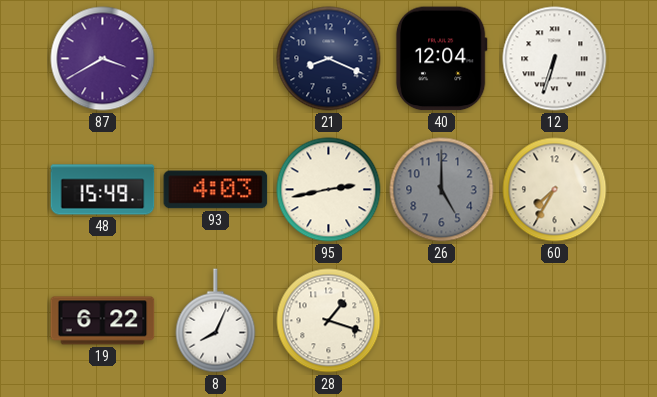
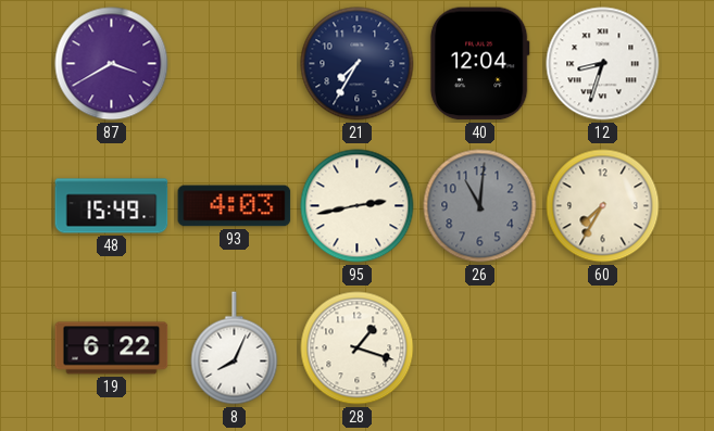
21: 8:19 -> 7:35
12: 6:33 -> 8:33
26: 5:00 -> 11:01
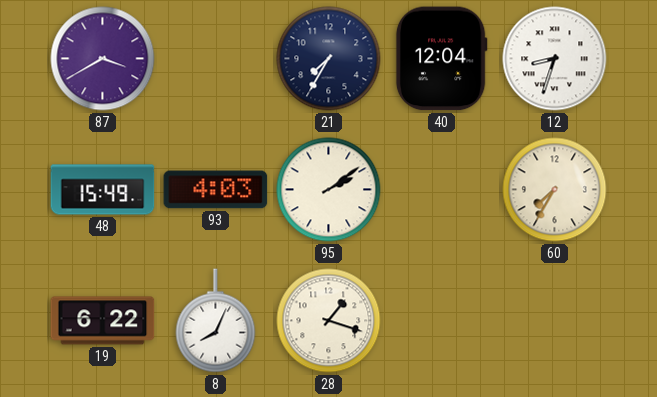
95: 2:43 -> 2:09
26: 11:01 -> none
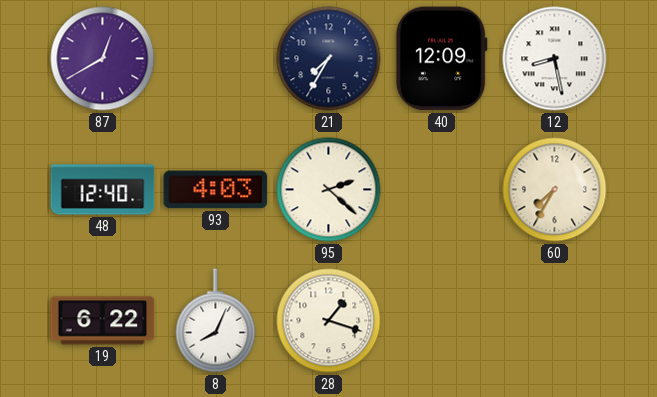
87: 3:40 -> 12:40
40: 12:04 -> 12:09
12: 8:33 -> 8:28
48: 15:49 -> 12:40
95: 2:09 -> 2:22
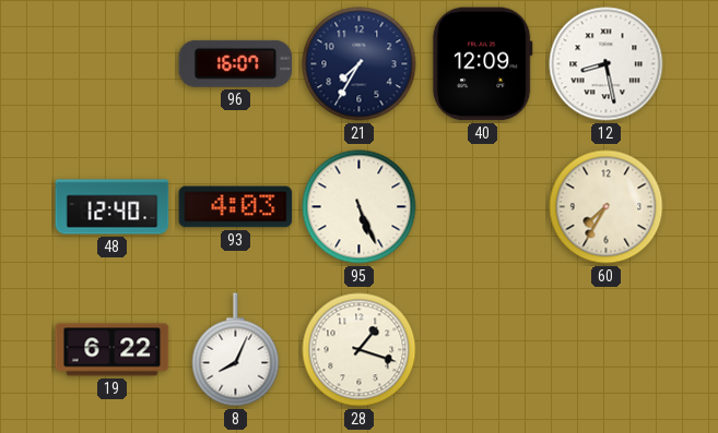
87: 12:40 -> none
96: none -> 16:07
95: 2:22 -> 5:26
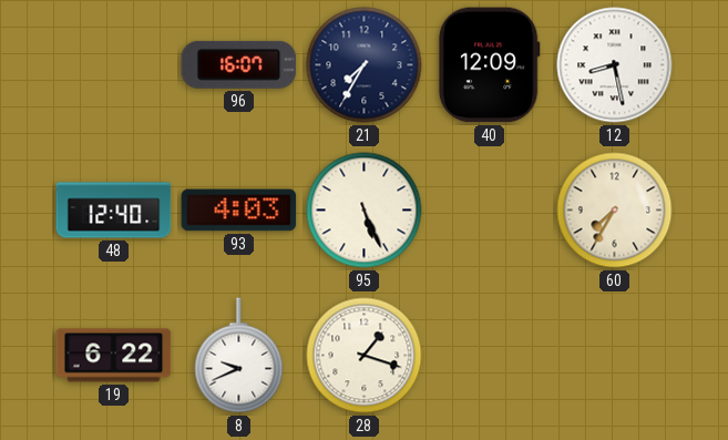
8: 8:04 -> 9:41
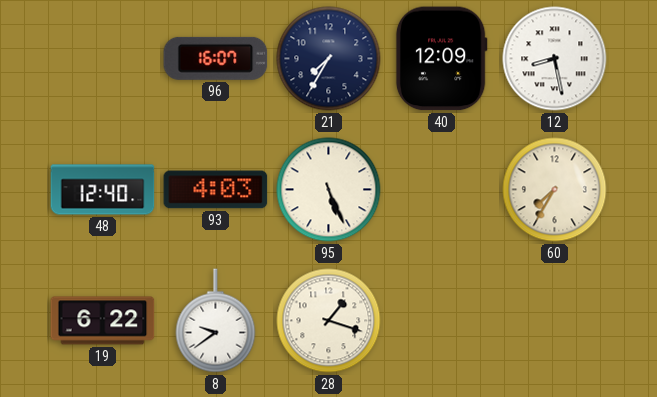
8: 9:41 -> 9:39
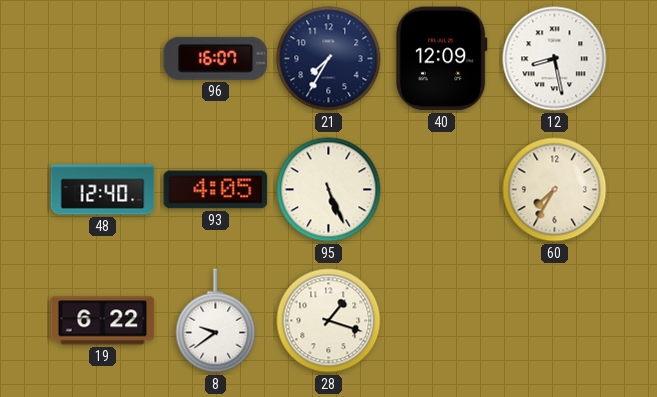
93: 4:03 -> 4:05
